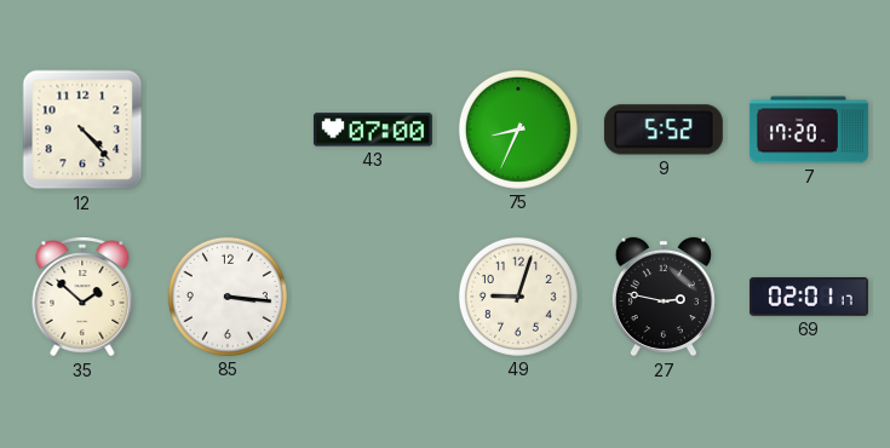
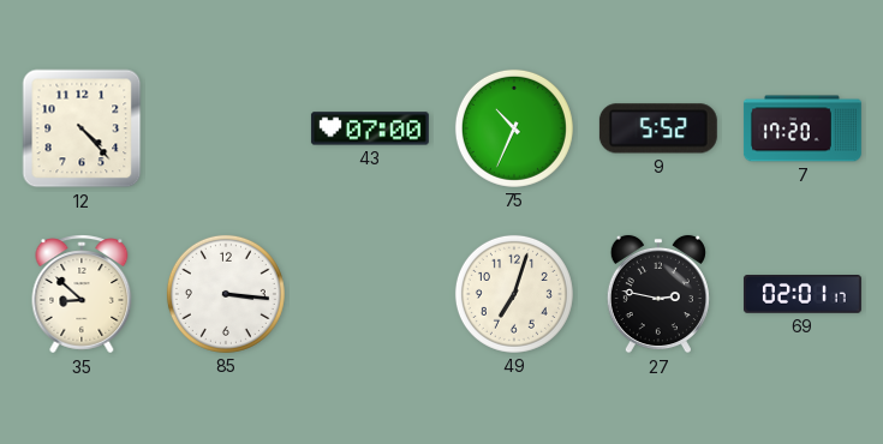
75: 8:34 -> 10:34
35: 1:52 -> 8:52
49: 9:03 -> 7:03
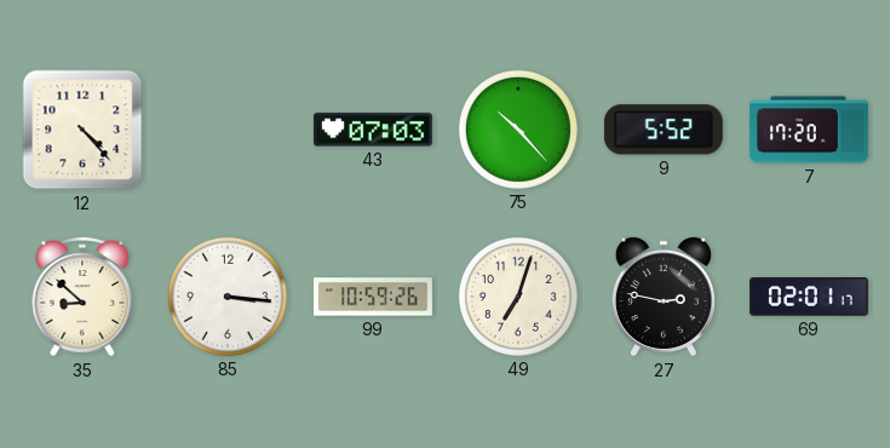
43: 07:00 -> 07:03
75: 10:34 -> 10:23
99: none -> 10:59
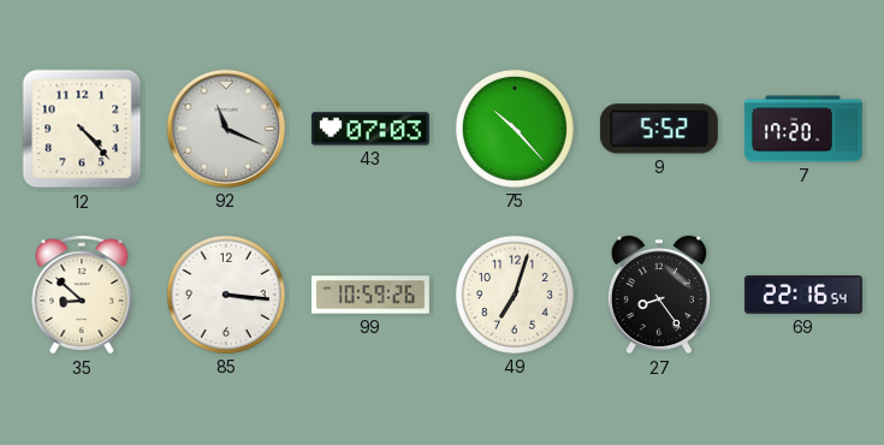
92: none -> 11:19
27: 2:47 -> 8:24
69: 02:01 -> 22:16
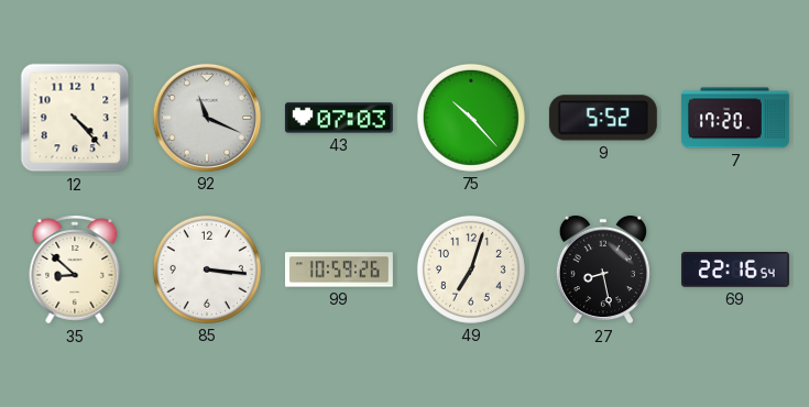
27: 8:24 -> 8:28
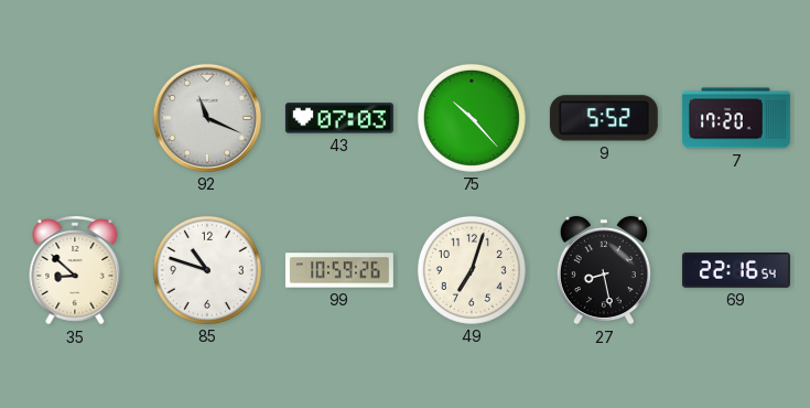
12: 4:23 -> none
85: 3:16 -> 10:48
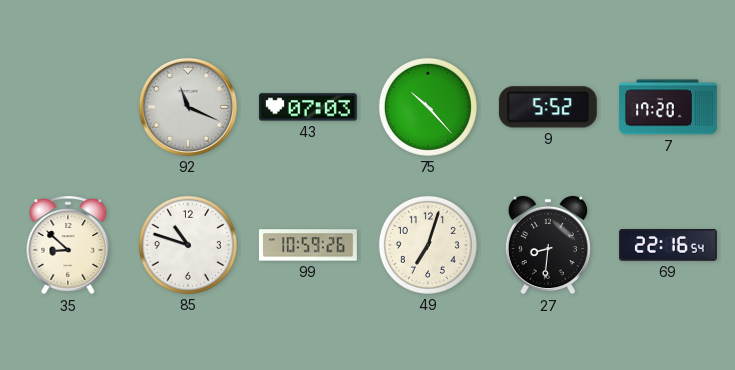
27: 8:28 -> 8:31
